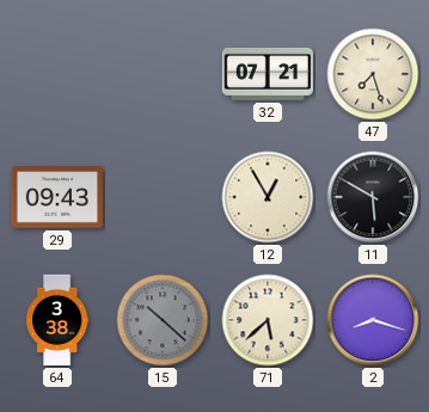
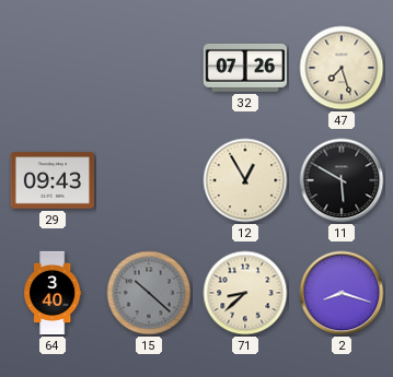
32: 07:21 -> 07:26
64: 3:38 -> 3:40
71: 5:38 -> 8:38
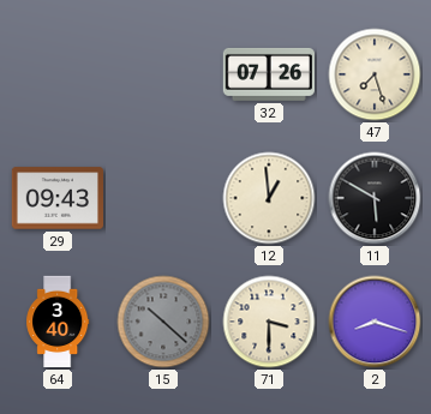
12: 12:55 -> 12:59
71: 8:38 -> 3:30
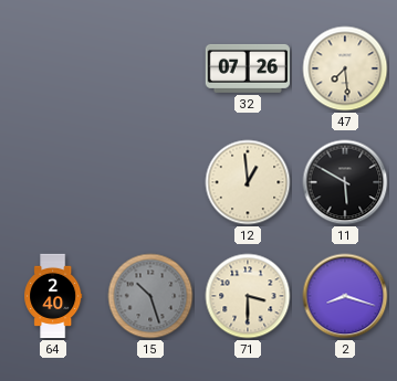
47: 7:27 -> 7:29
29: 09:43 -> none
64: 3:40 -> 2:40
15: 10:22 -> 10:27
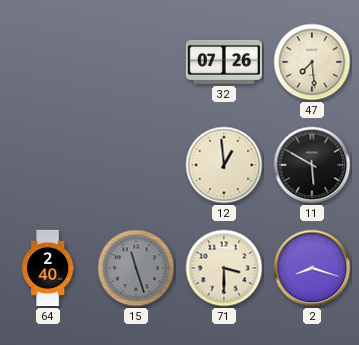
15: 10:27 -> 11:27
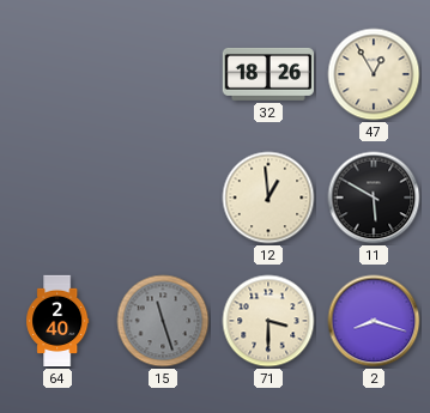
32: 07:26 -> 18:26
47: 7:29 -> 12:55
